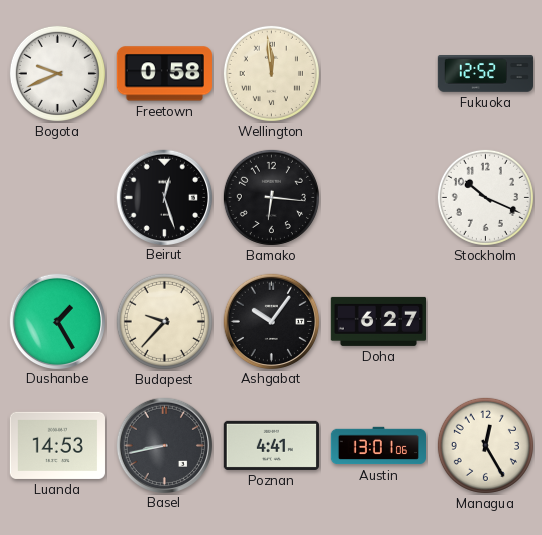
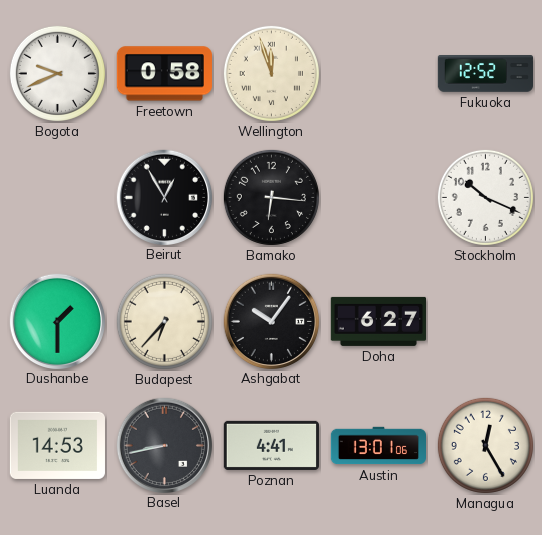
Wellington: 11:59 -> 11:57
Beirut: 12:27 -> 12:55
Dushanbe: 1:25 -> 1:30
Budapest: 9:37 -> 6:37
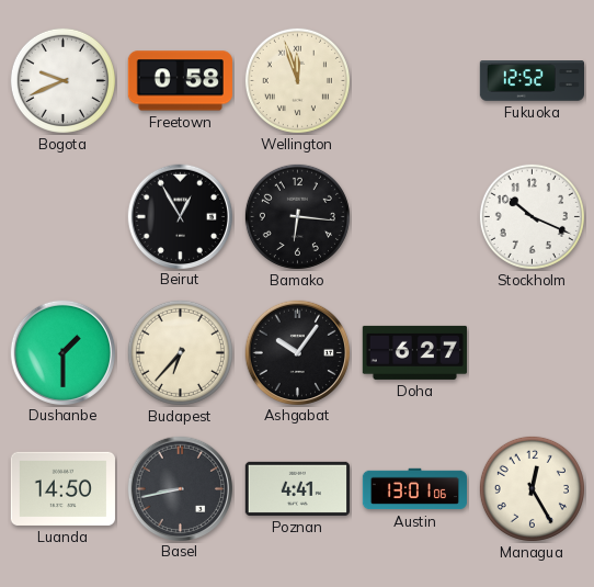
Luanda: 14:53 -> 14:50
